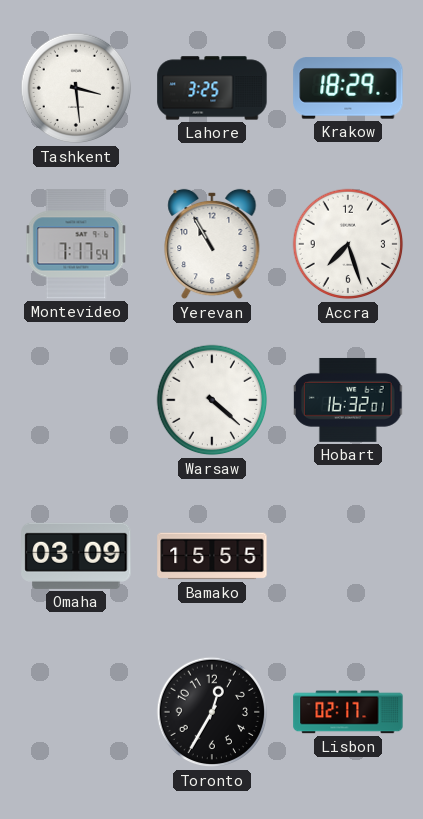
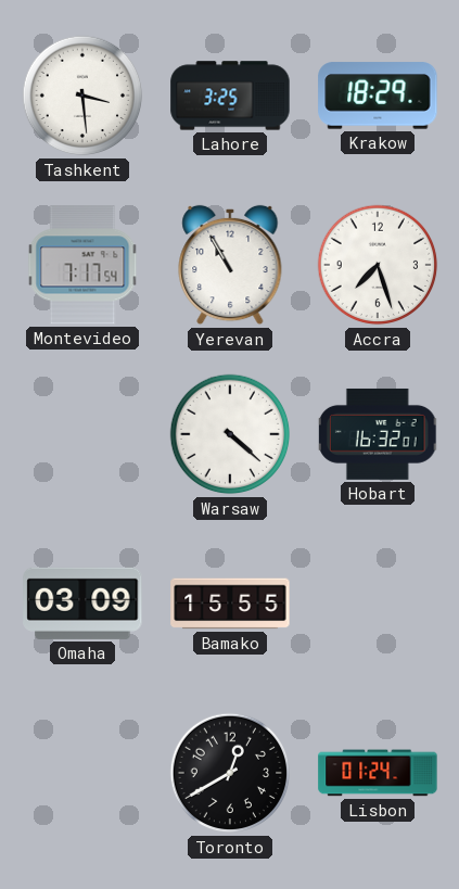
Toronto: 12:35 -> 12:40
Lisbon: 02:17 -> 01:24
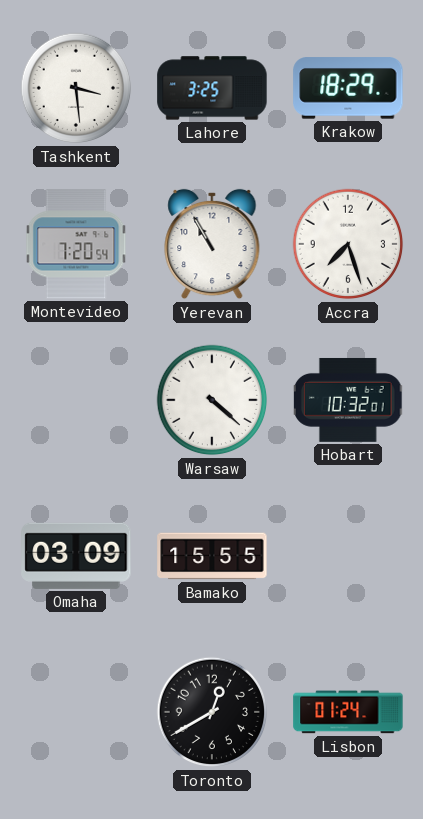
Montevideo: 7:17 -> 7:20
Hobart: 16:32 -> 10:32
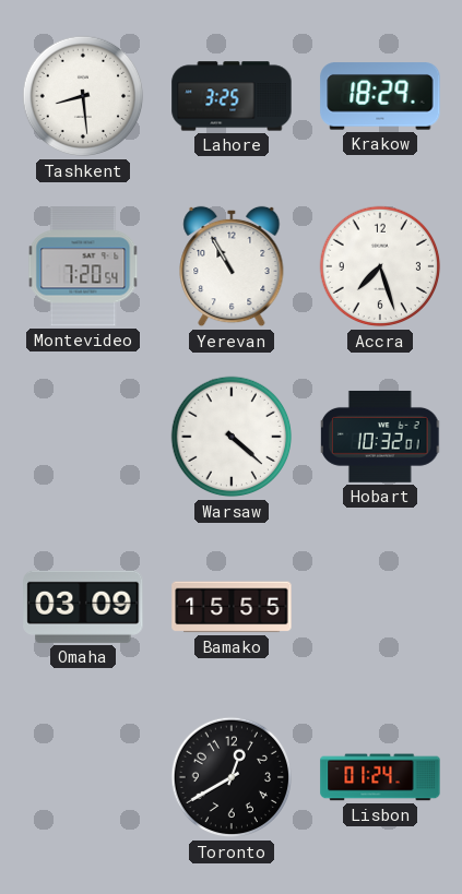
Tashkent: 3:29 -> 8:29
